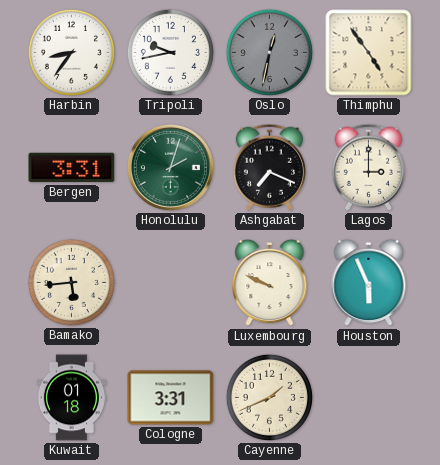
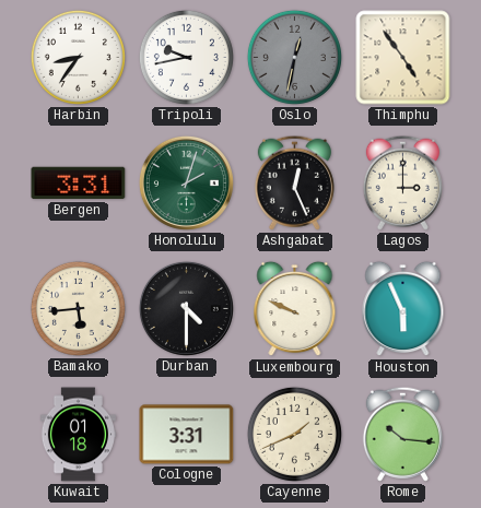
Ashgabat: 7:19 -> 12:26
Durban: none -> 4:30
Rome: none -> 10:16
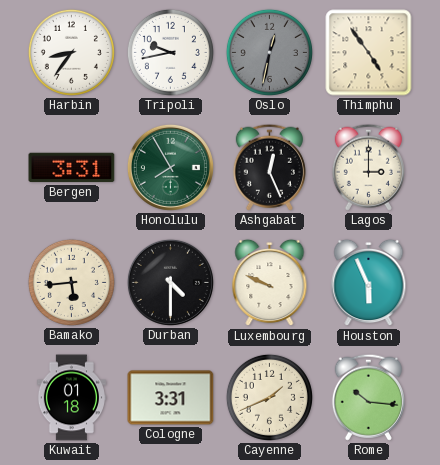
Honolulu: 2:03 -> 7:55
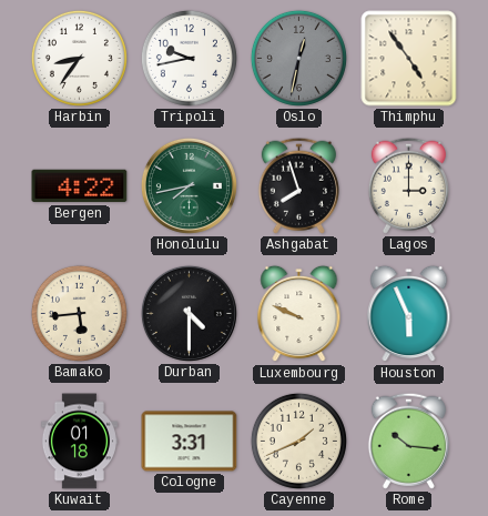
Bergen: 3:31 -> 4:22
Honolulu: 7:55 -> 7:43
Ashgabat: 12:26 -> 7:57
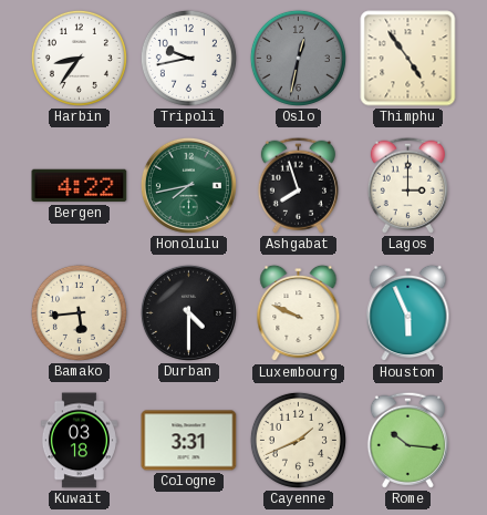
Kuwait: 01:18 -> 03:18
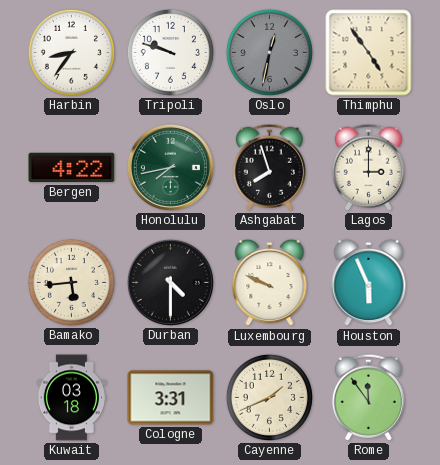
Tripoli: 9:43 -> 9:48
Rome: 10:16 -> 11:54
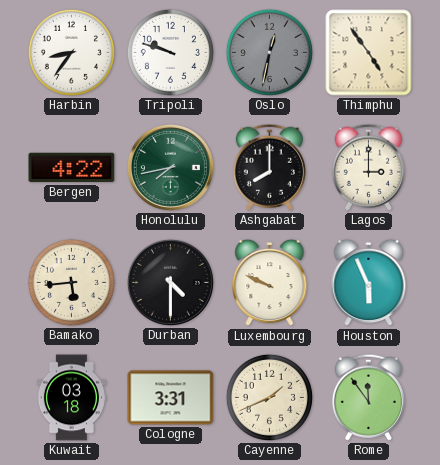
Ashgabat: 7:57 -> 8:00
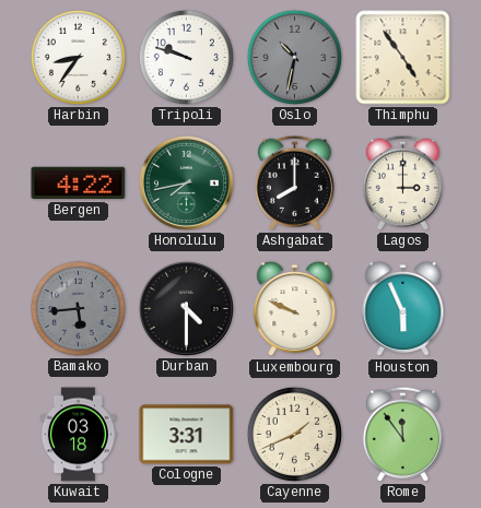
Oslo: 12:32 -> 10:32
Bamako dial: cream -> grey
